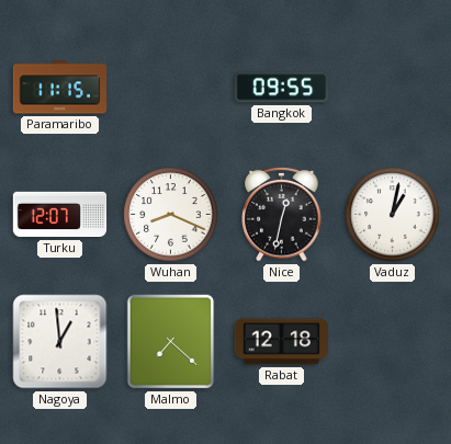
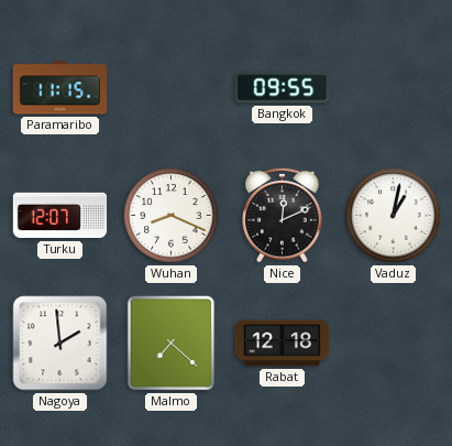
Nice: 12:32 -> 12:11
Nagoya: 12:59 -> 1:59
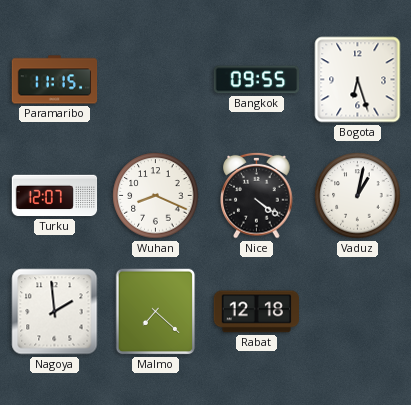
Bogota: none -> 6:27
Nice: 12:11 -> 4:21
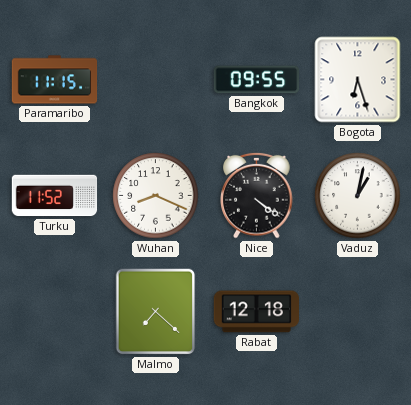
Turku: 12:07 -> 11:52
Nagoya: 1:59 -> none
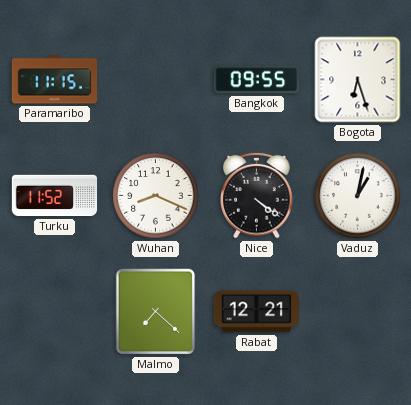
Rabat: 12:18 -> 12:21
